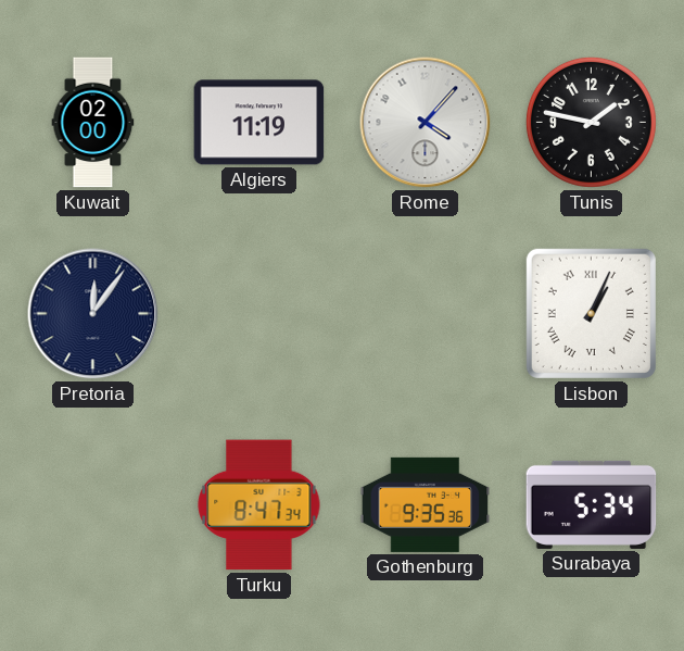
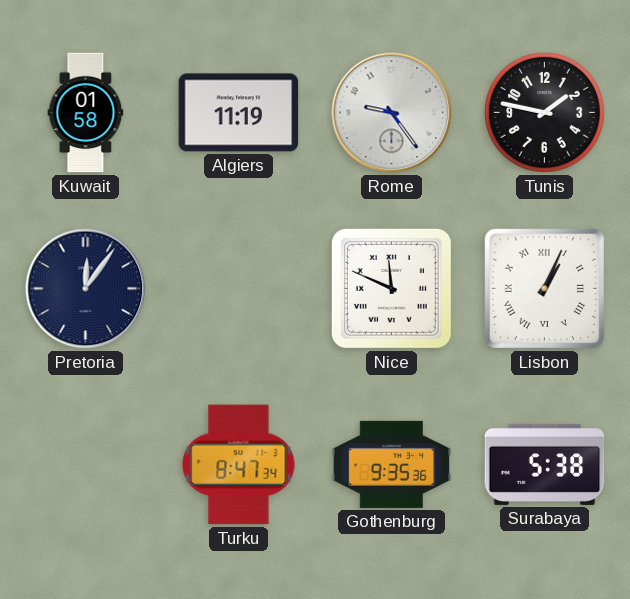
Kuwait: 02:00 -> 01:58
Rome: 4:07 -> 9:24
Nice: none -> 11:49
Surabaya: 5:34 -> 5:38
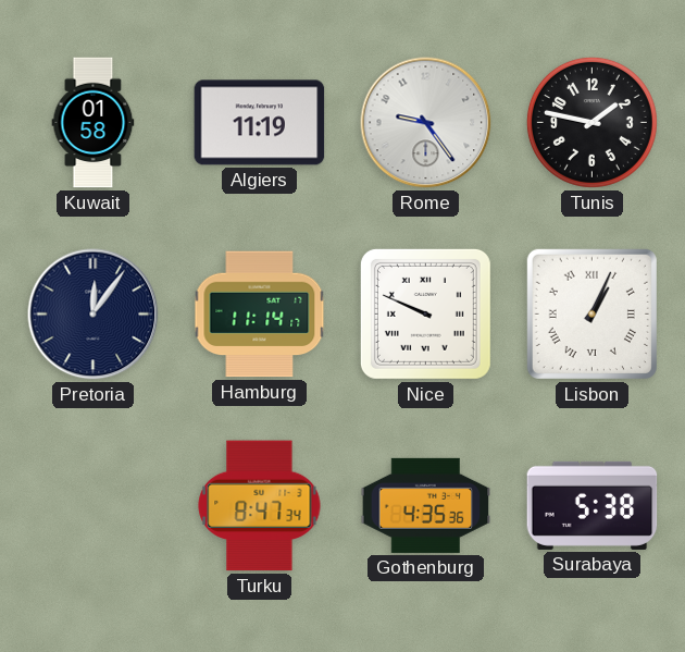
Hamburg: none -> 11:14
Nice: 11:49 -> 9:49
Gothenburg: 9:35 -> 4:35
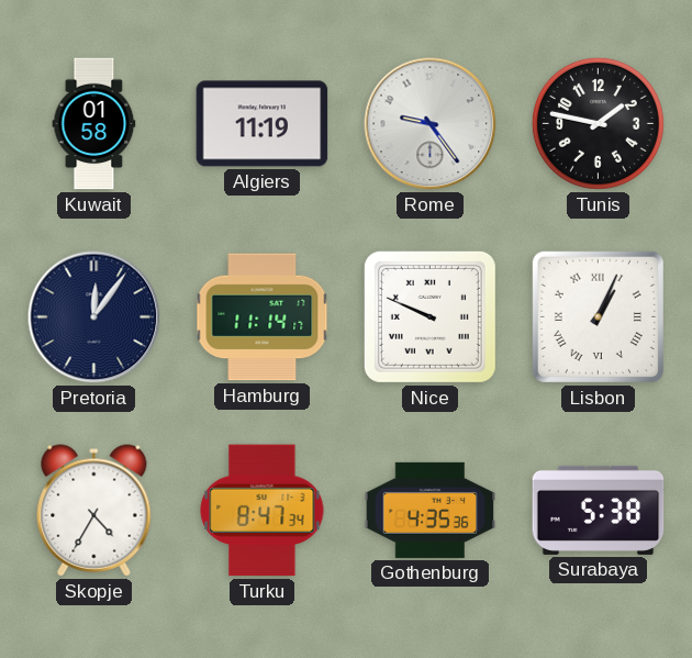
Skopje: none -> 4:35
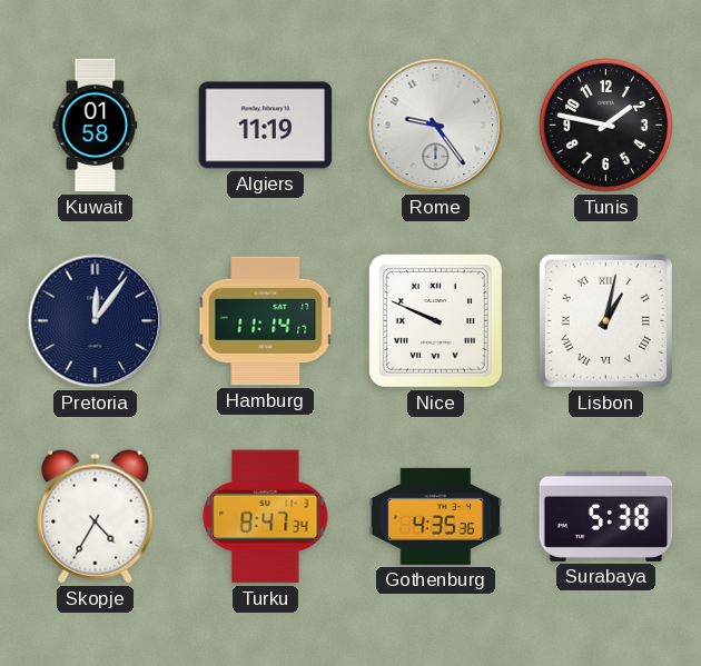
Lisbon: 1:04 -> 1:02
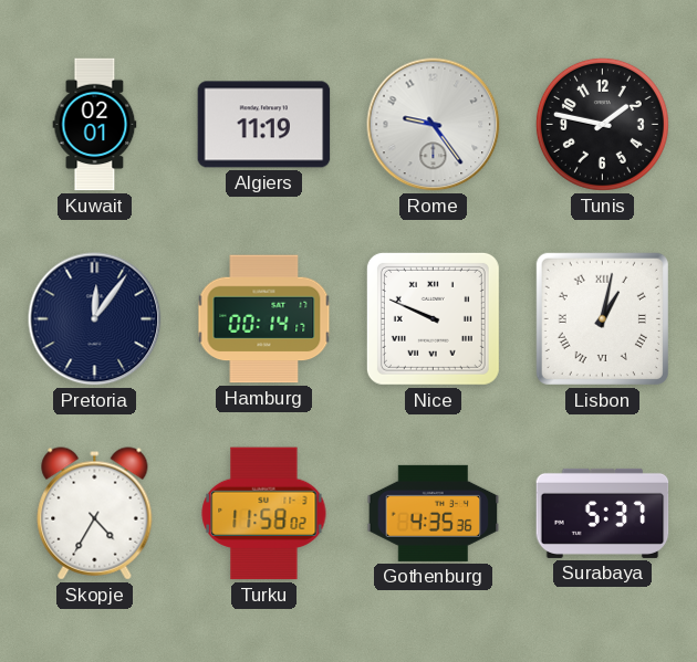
Kuwait: 01:58 -> 02:01
Hamburg: 11:14 -> 00:14
Turku: 8:47 -> 11:58
Surabaya: 5:38 -> 5:37
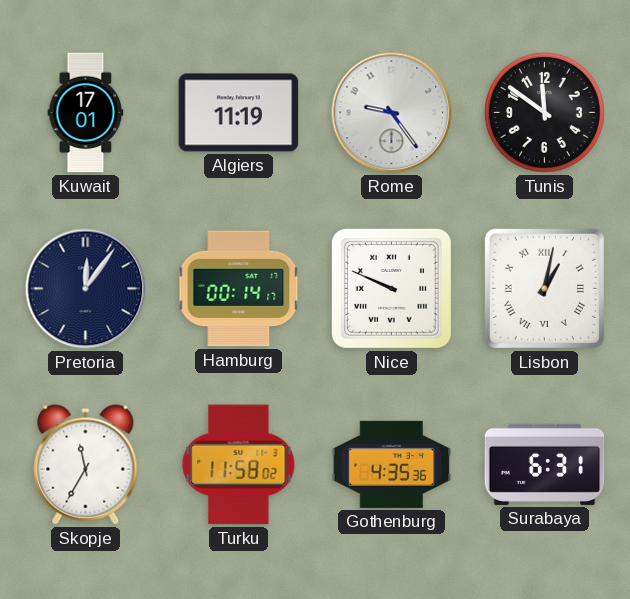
Kuwait: 02:01 -> 17:01
Tunis: 1:47 -> 11:51
Skopje: 4:35 -> 11:35
Surabaya: 5:37 -> 6:31
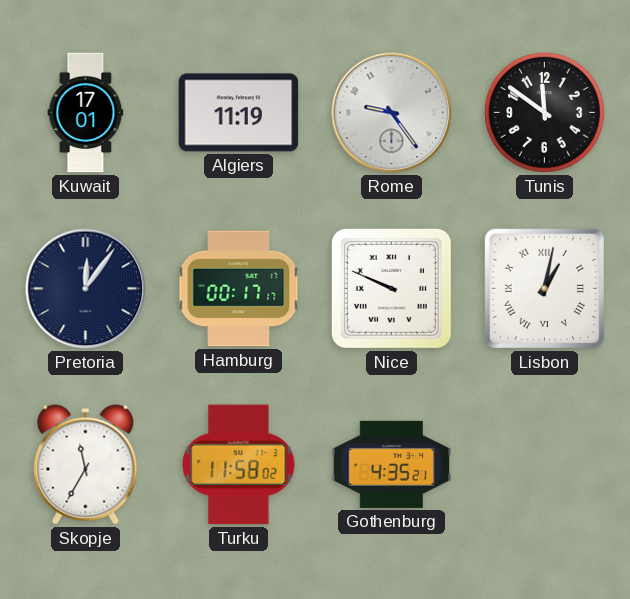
Hamburg: 00:14 -> 00:17
Gothenburg: 4:35:36 -> 4:35:21
Surabaya: 6:31 -> none
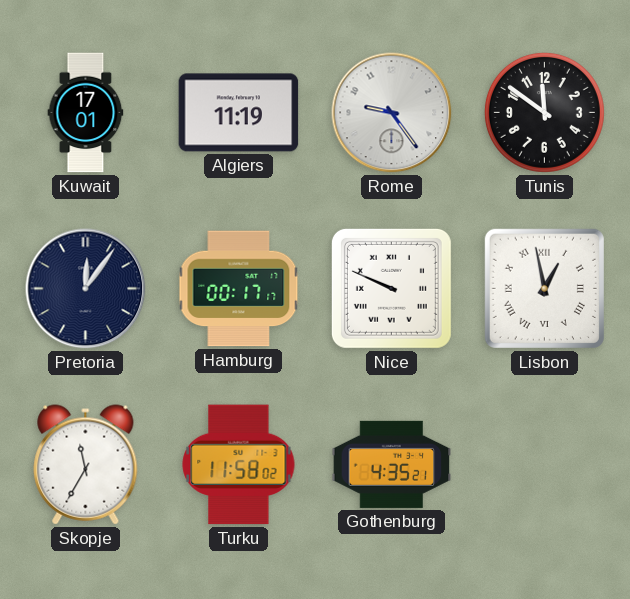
Lisbon: 1:02 -> 12:58
